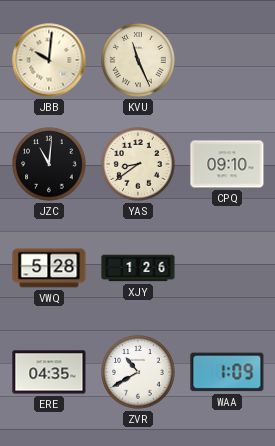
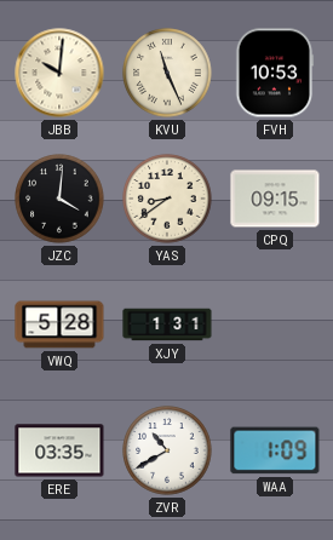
FVH: none -> 10:53
JZC: 11:01 -> 4:01
CPQ: 09:10 -> 09:15
XJY: 1:26 -> 1:31
ERE: 04:35 -> 03:35
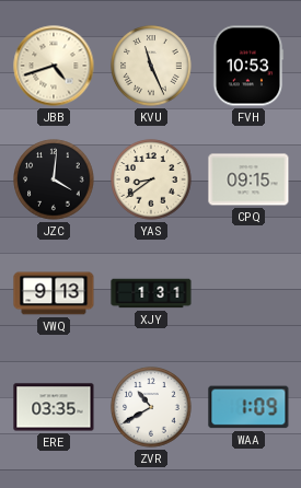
JBB: 10:01 -> 4:42
VWQ: 5:28 -> 9:13
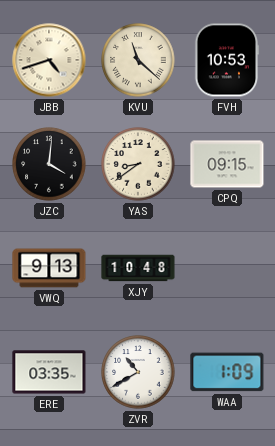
KVU: 11:26 -> 11:22
XJY: 1:31 -> 10:48
